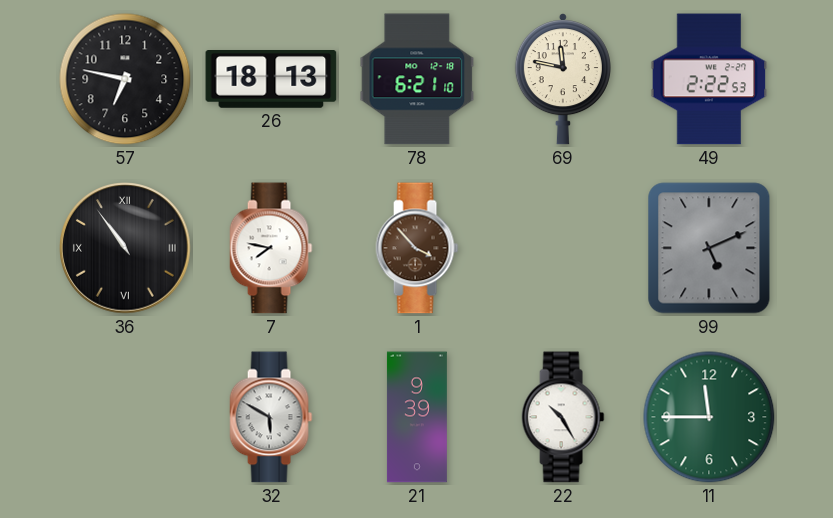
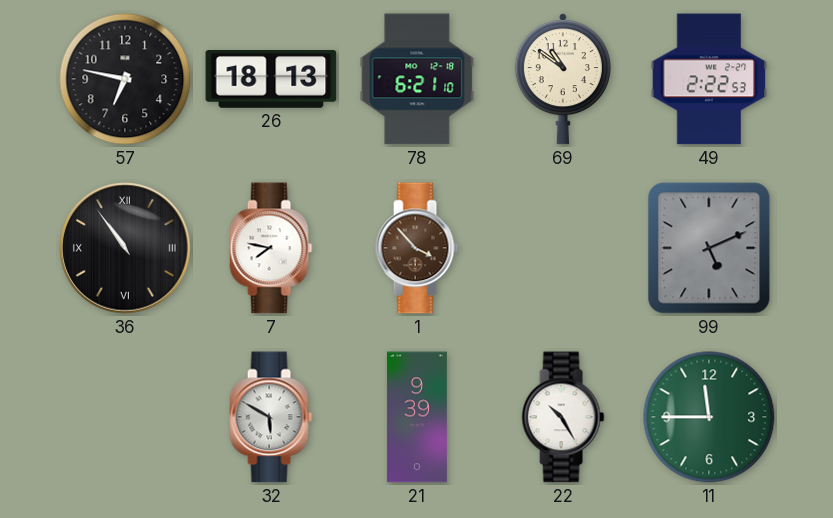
69: 11:47 -> 10:51
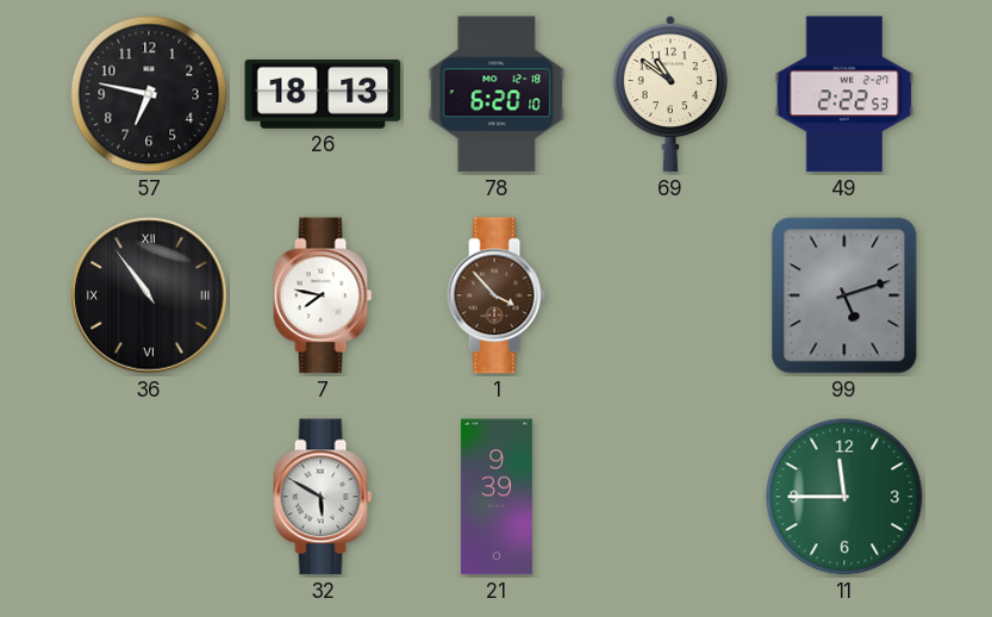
78: 6:21 -> 6:20
99: 5:11 -> 5:12
22: 10:25 -> none
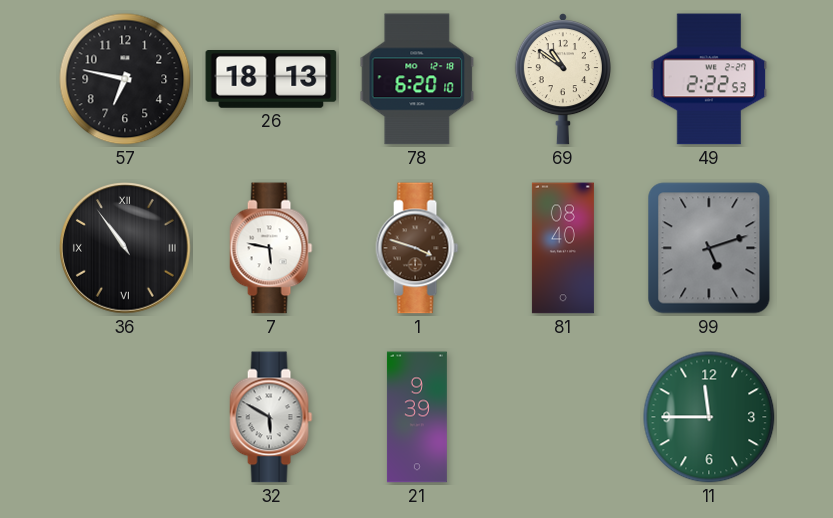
7: 7:47 -> 5:47
1: 3:53 -> 3:48
81: none -> 08:40
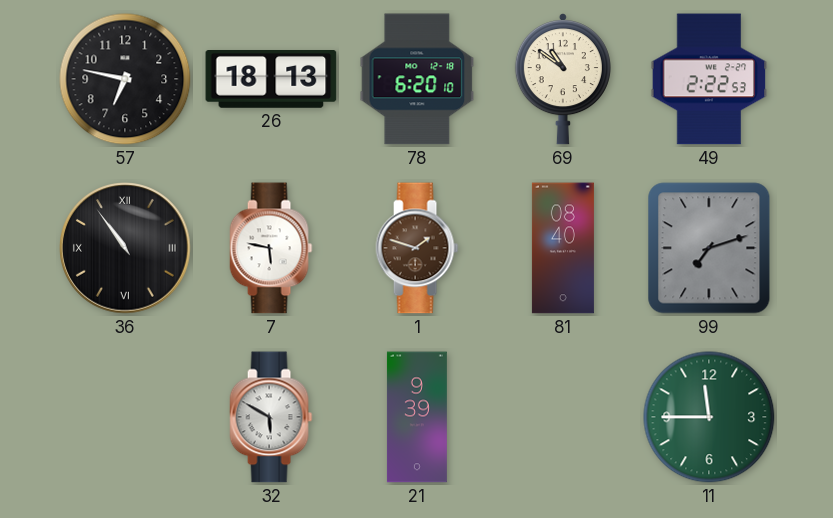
1: 3:48 -> 1:48
99: 5:12 -> 7:12
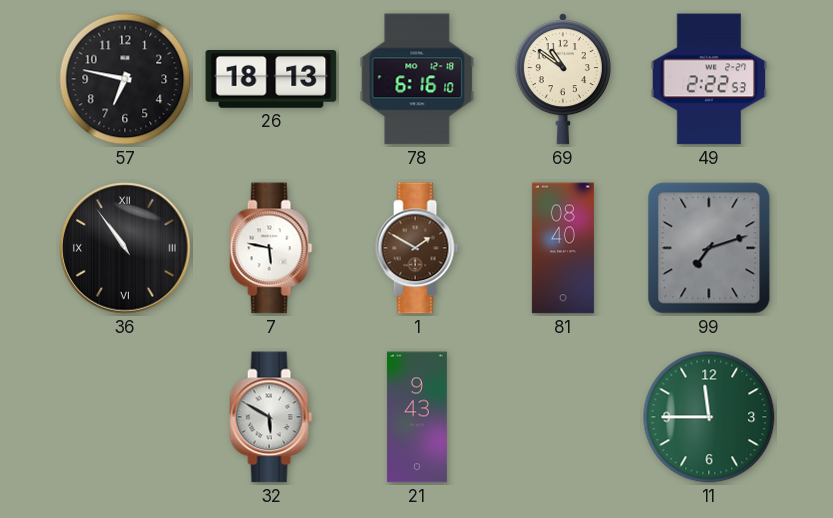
78: 6:20 -> 6:16
1: 1:48 -> 1:50
21: 9:39 -> 9:43
